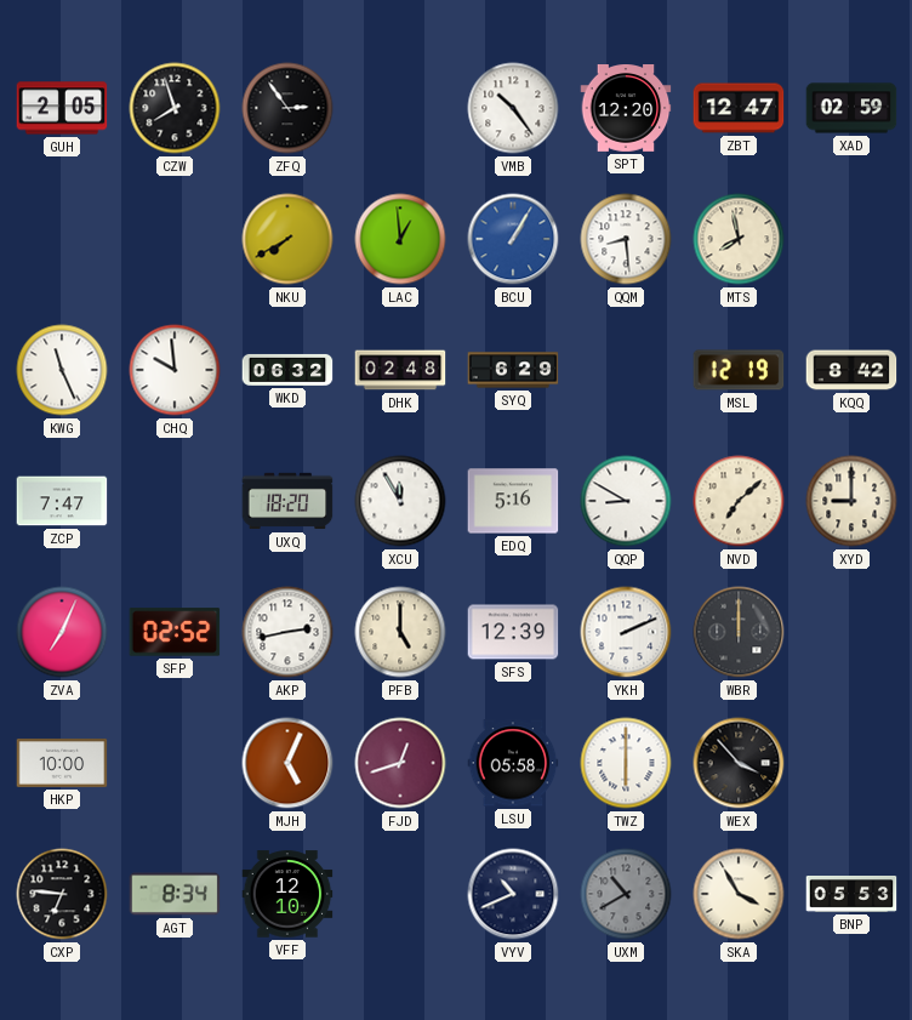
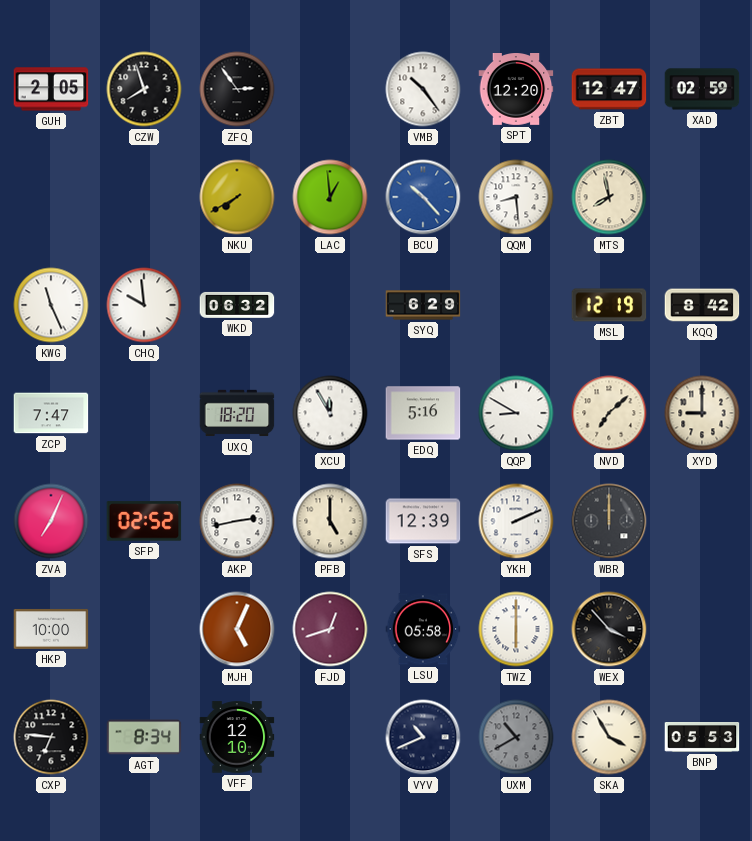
BCU: 1:05 -> 10:23
DHK: 02:48 -> none
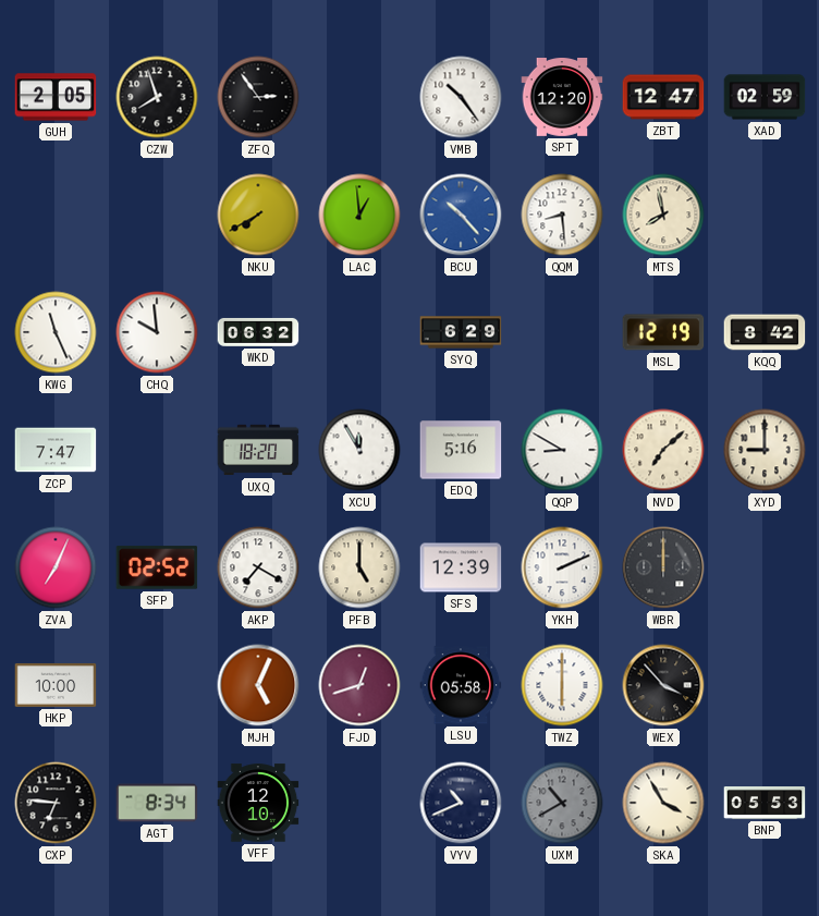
AKP: 2:43 -> 7:20
